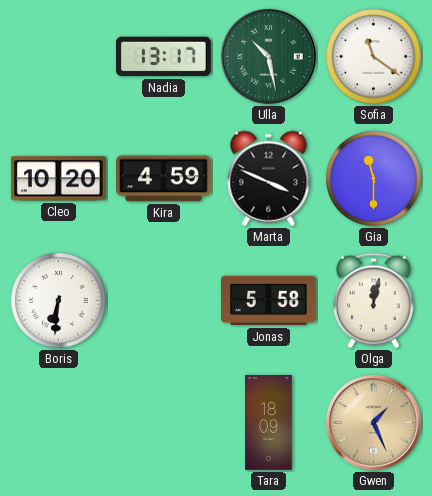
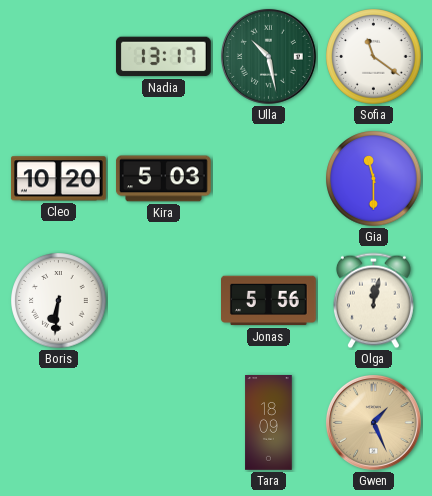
Kira: 4:59 -> 5:03
Marta: 3:49 -> none
Jonas: 5:58 -> 5:56
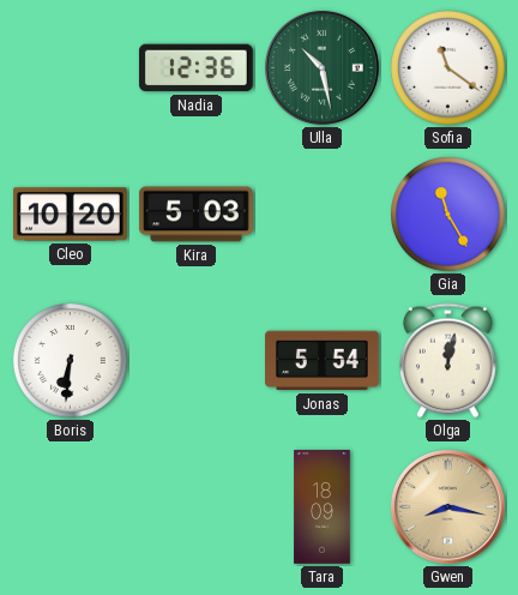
Nadia: 13:17 -> 12:36
Gia: 11:30 -> 11:25
Jonas: 5:56 -> 5:54
Gwen: 1:26 -> 8:17
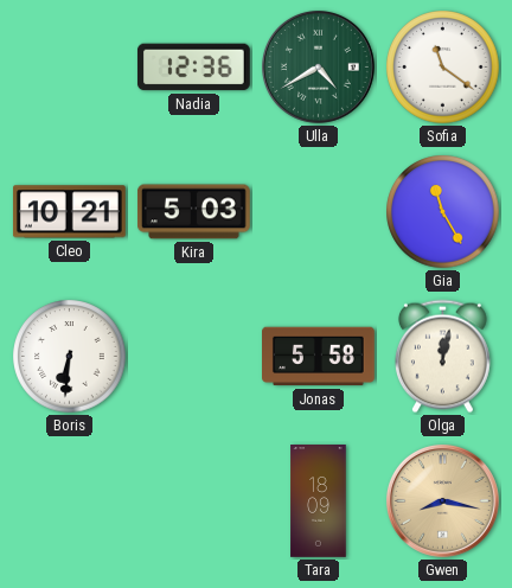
Ulla: 10:28 -> 4:40
Cleo: 10:20 -> 10:21
Jonas: 5:54 -> 5:58
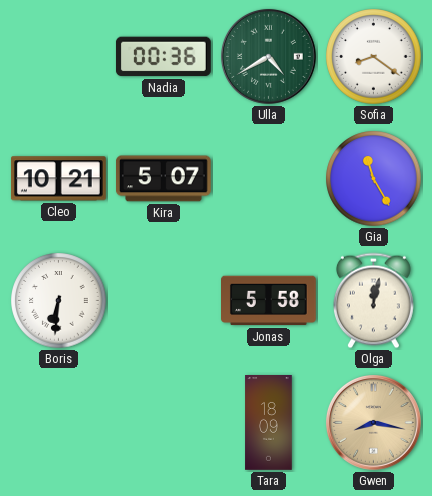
Nadia: 12:36 -> 00:36
Sofia: 11:21 -> 8:21
Kira: 5:03 -> 5:07
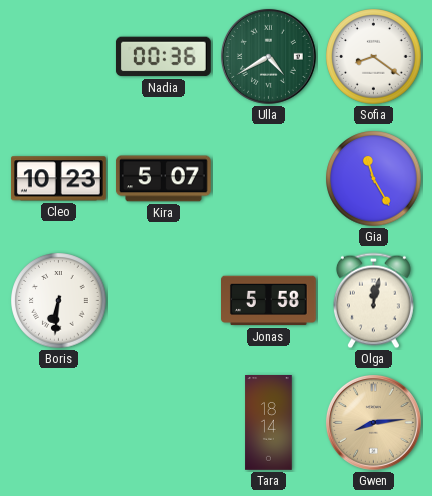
Cleo: 10:21 -> 10:23
Tara: 18:09 -> 18:14
Gwen: 8:17 -> 8:14
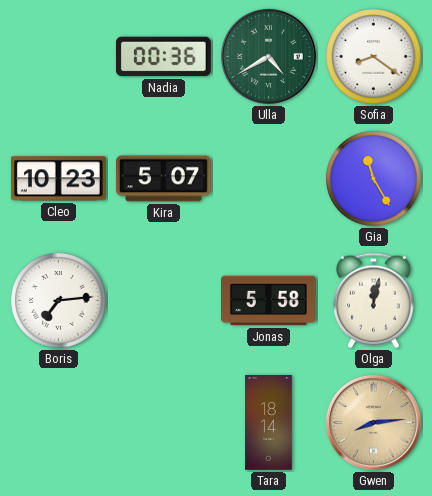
Boris: 6:31 -> 7:14
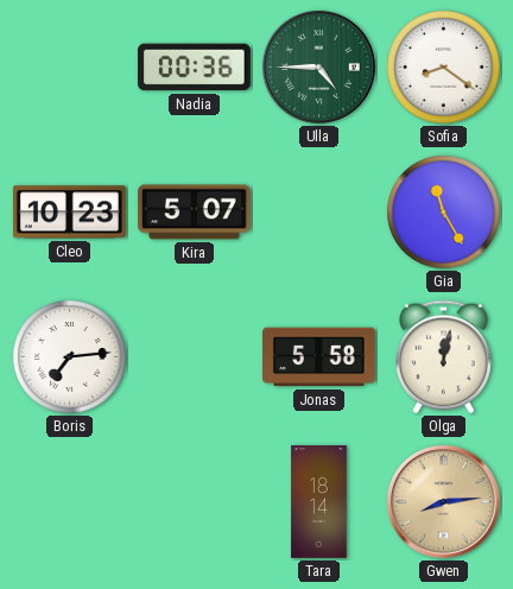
Ulla: 4:40 -> 4:45
